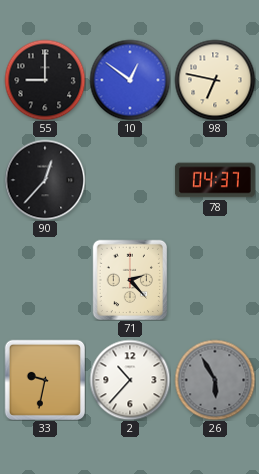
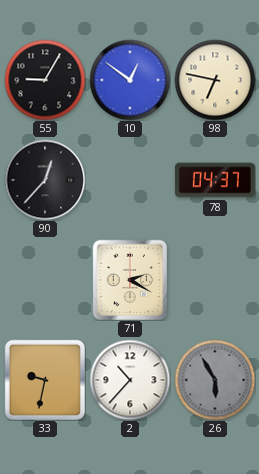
55: 9:00 -> 9:05
71: 2:23 -> 2:20
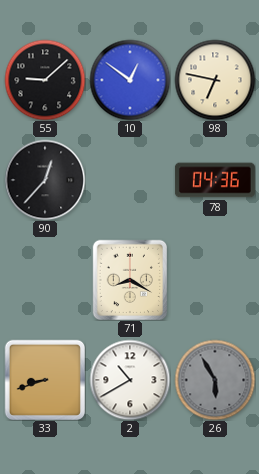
55: 9:05 -> 9:08
78: 04:37 -> 04:36
71: 2:20 -> 8:20
33: 9:32 -> 8:42
2: 10:37 -> 10:40
